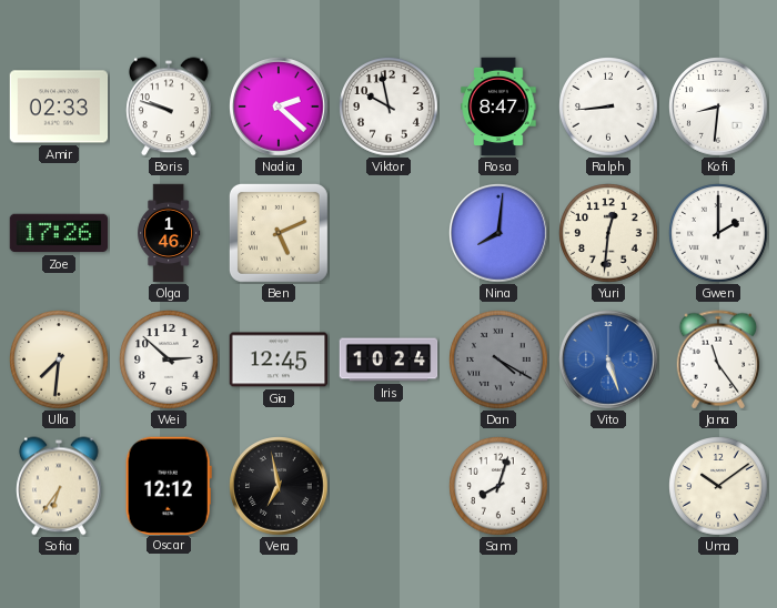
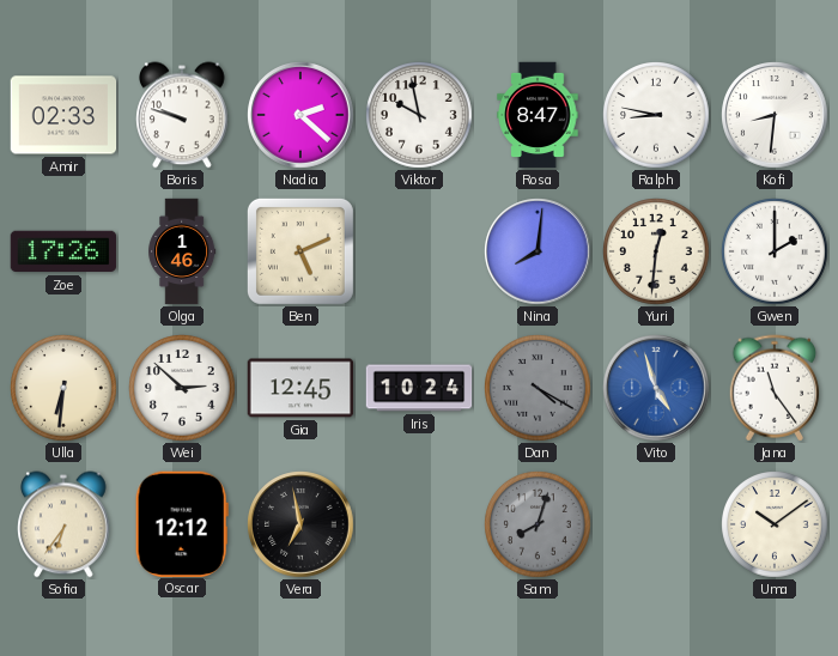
Ralph: 8:44 -> 8:47
Ulla: 7:31 -> 6:31
Vito: 5:27 -> 4:57
Sam dial: white -> grey
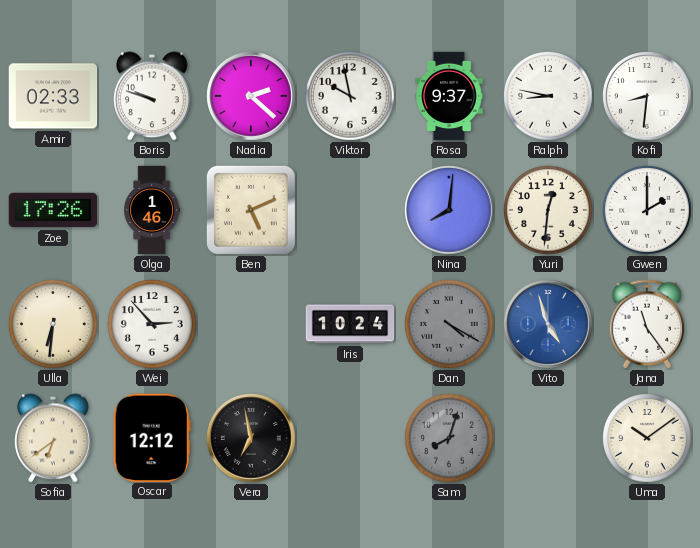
Rosa: 8:47 -> 9:37
Wei: 2:52 -> 2:53
Gia: 12:45 -> none
Sofia: 6:36 -> 6:39
